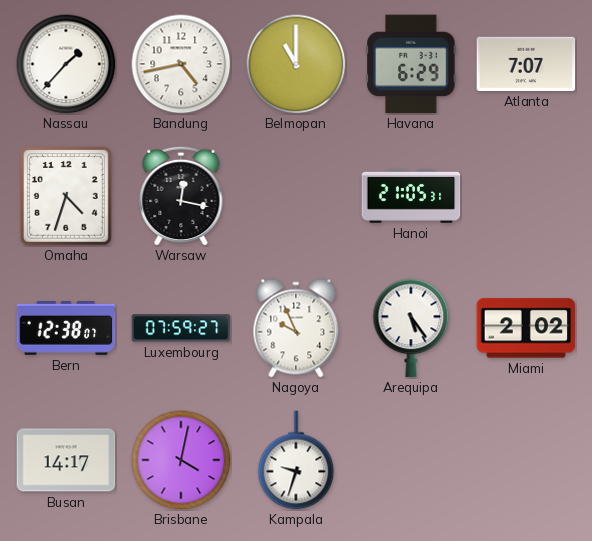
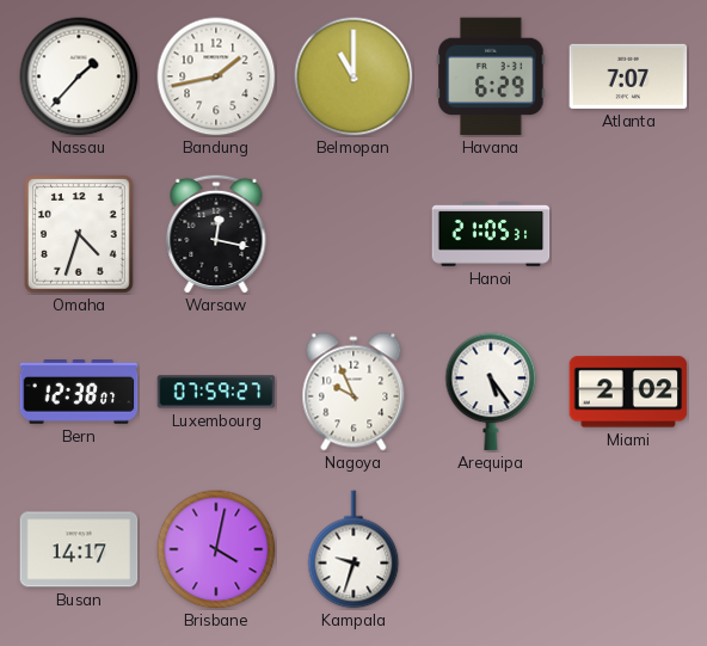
Bandung: 4:43 -> 1:43
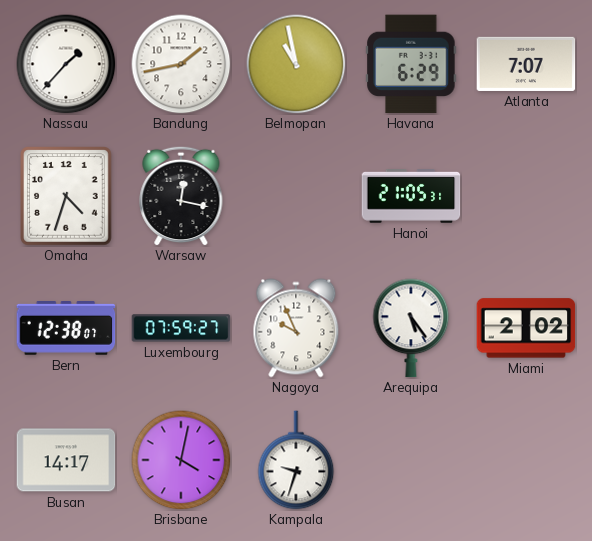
Belmopan: 11:00 -> 10:58
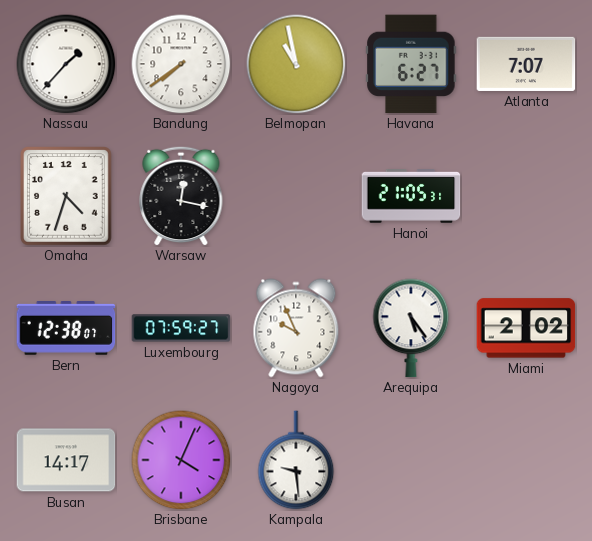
Bandung: 1:43 -> 7:39
Havana: 6:29 -> 6:27
Brisbane: 4:02 -> 4:04
Kampala: 9:33 -> 9:29
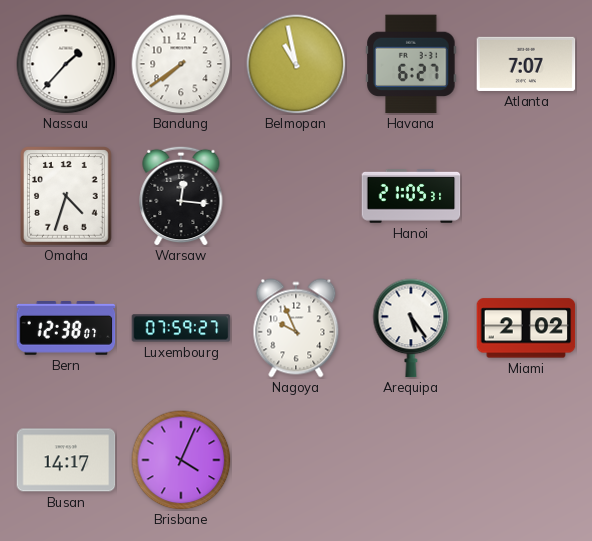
Warsaw: 12:17 -> 12:16
Kampala: 9:29 -> none
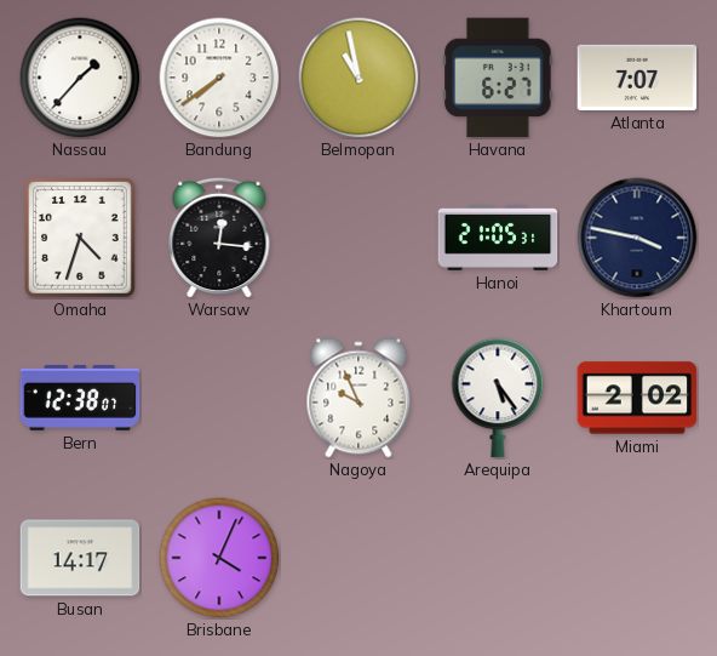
Khartoum: none -> 3:47
Luxembourg: 07:59 -> none
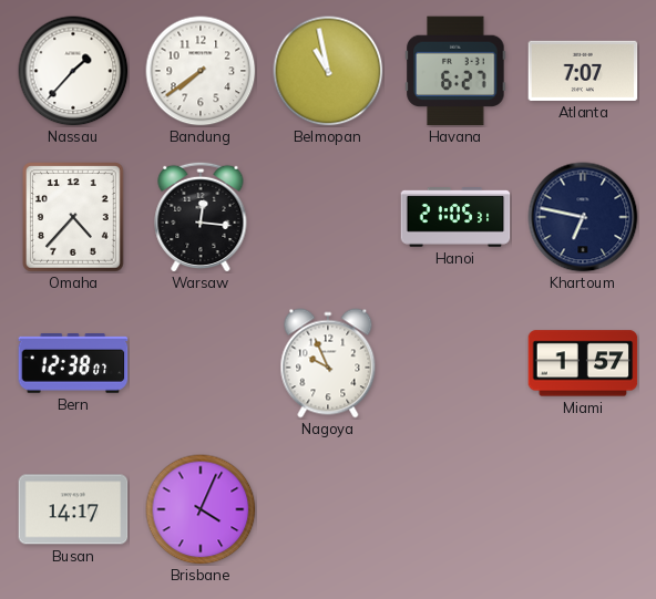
Omaha: 4:33 -> 4:37
Khartoum: 3:47 -> 6:47
Arequipa: 5:24 -> none
Miami: 2:02 -> 1:57
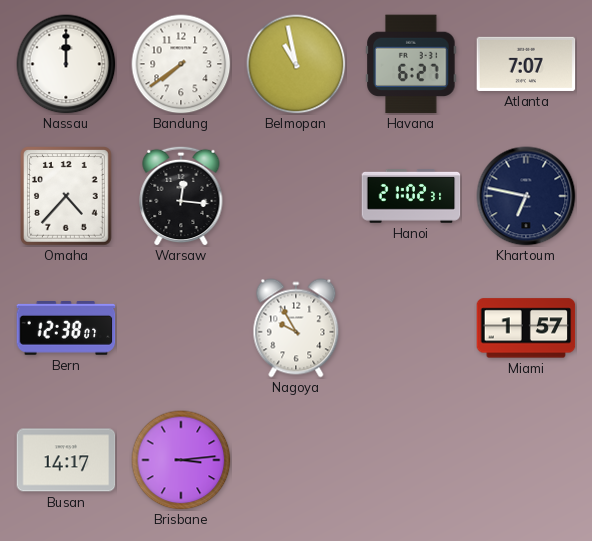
Nassau: 1:37 -> 12:00
Hanoi: 21:05 -> 21:02
Nagoya: 9:56 -> 9:55
Brisbane: 4:04 -> 3:14
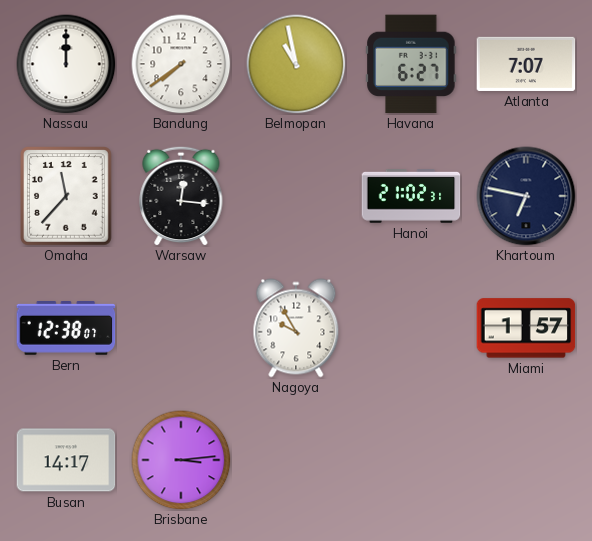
Omaha: 4:37 -> 11:37
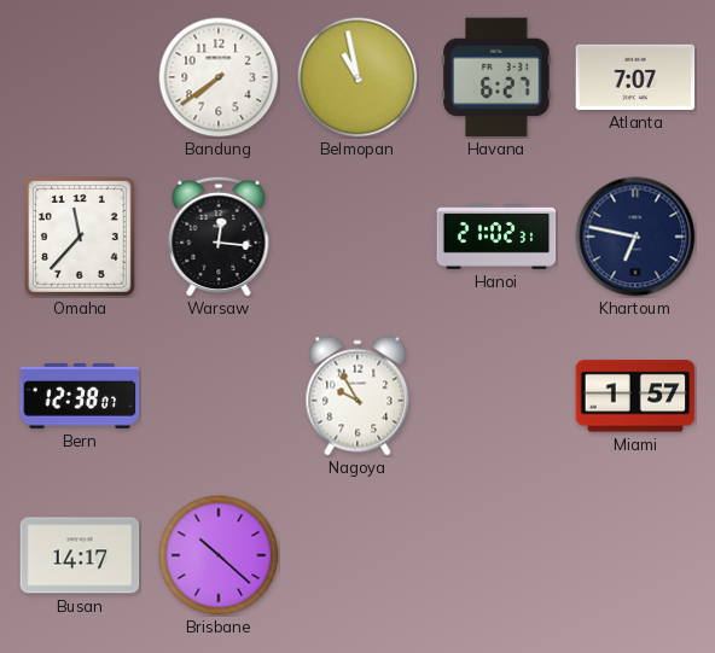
Nassau: 12:00 -> none
Brisbane: 3:14 -> 10:22
